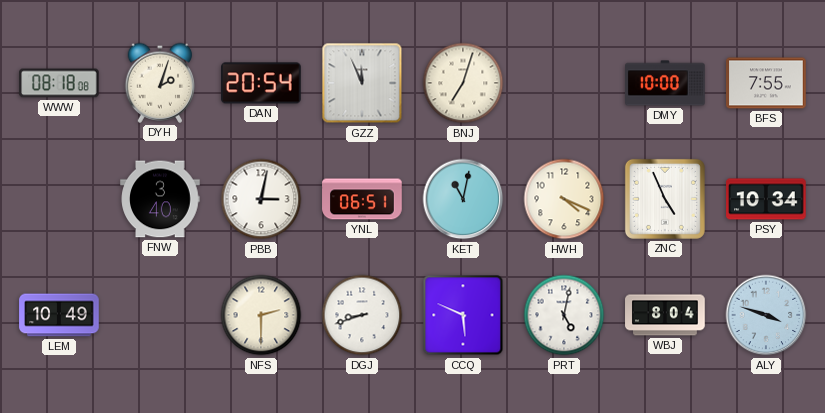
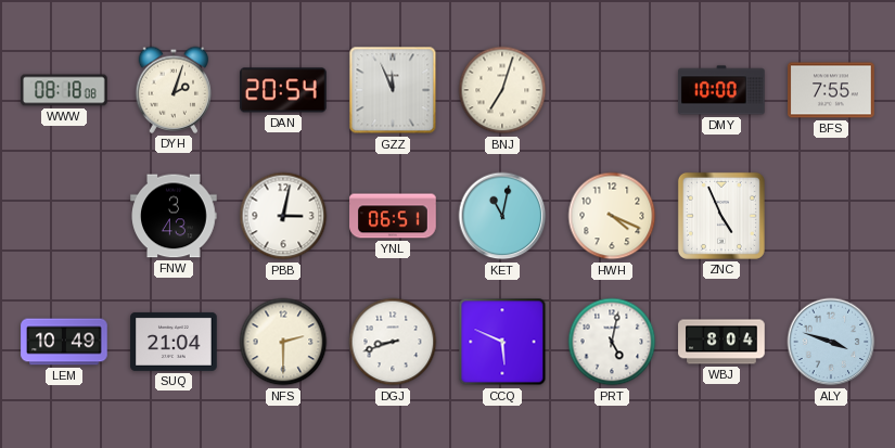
FNW: 3:40 -> 3:43
PSY: 10:34 -> none
SUQ: none -> 21:04
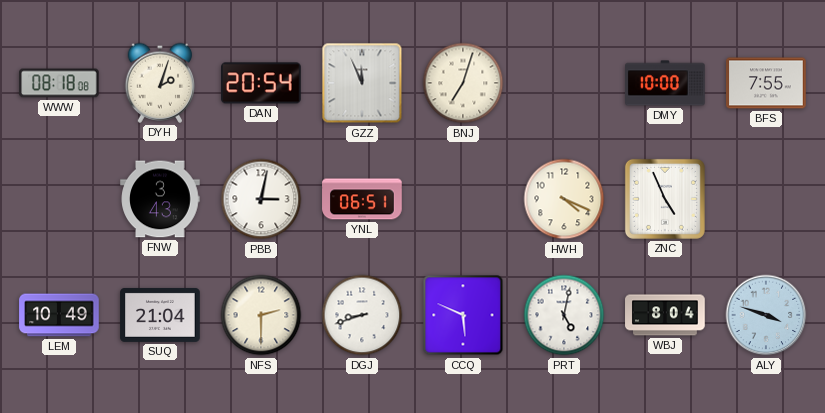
KET: 11:02 -> none
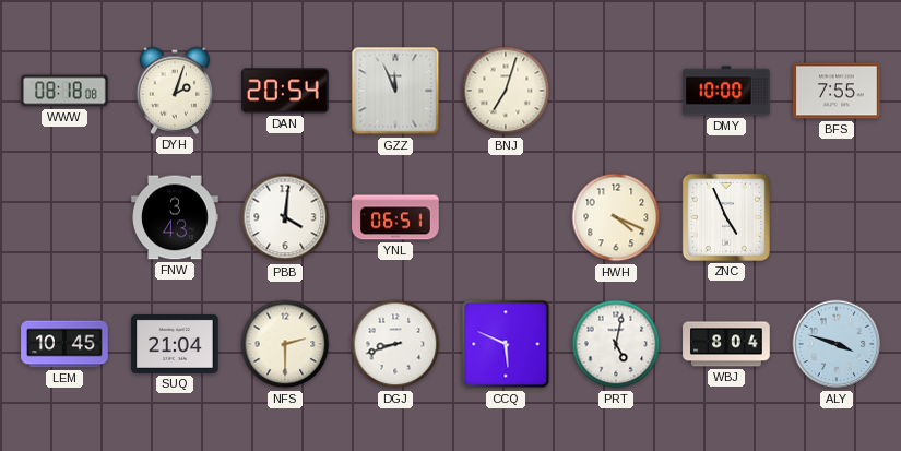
PBB: 3:02 -> 4:01
LEM: 10:49 -> 10:45
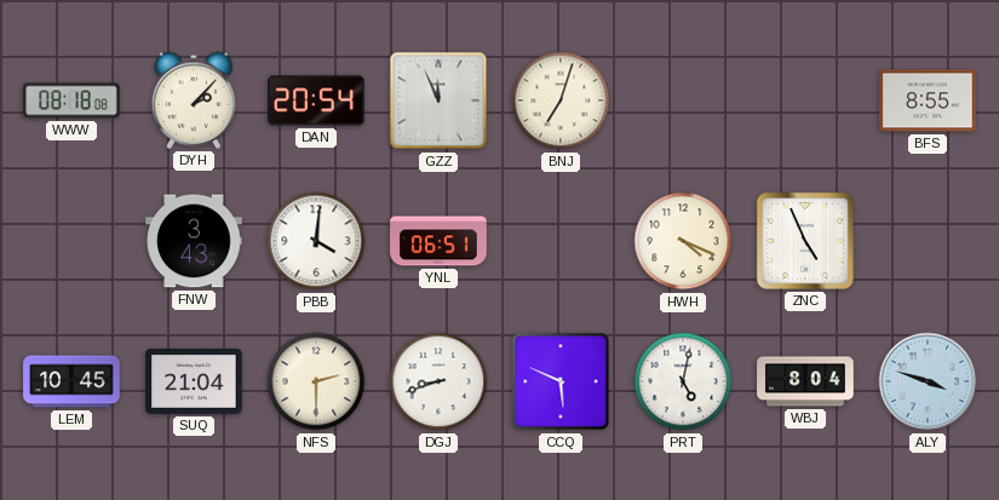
DYH: 2:03 -> 2:07
DMY: 10:00 -> none
BFS: 7:55 -> 8:55
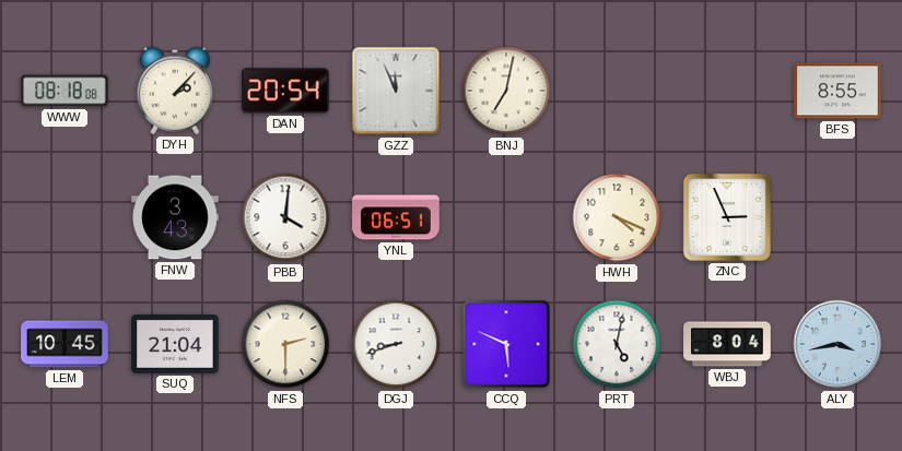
BNJ: 7:03 -> 7:02
ZNC: 4:56 -> 2:56
ALY: 3:48 -> 3:43
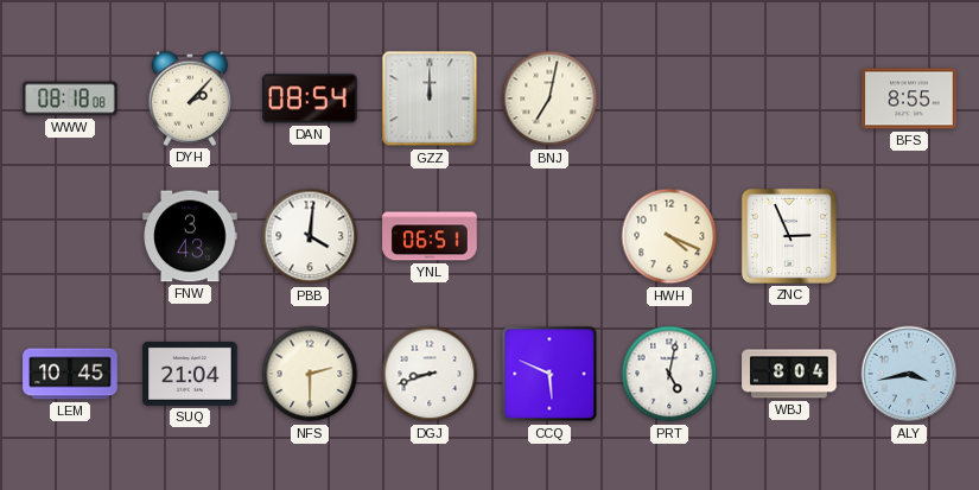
DAN: 20:54 -> 08:54
GZZ: 11:56 -> 12:00
